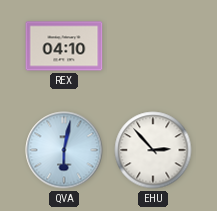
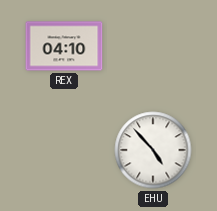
QVA: 6:02 -> none
EHU: 2:53 -> 4:53
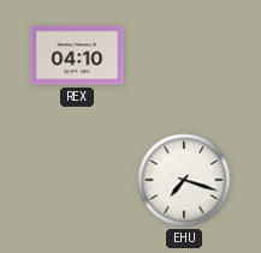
EHU: 4:53 -> 7:18
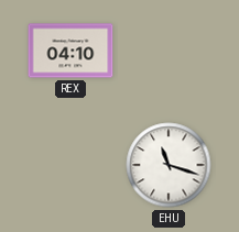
EHU: 7:18 -> 11:18
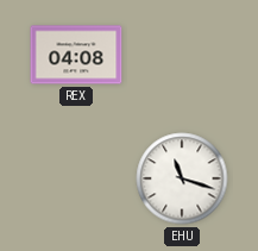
REX: 04:10 -> 04:08
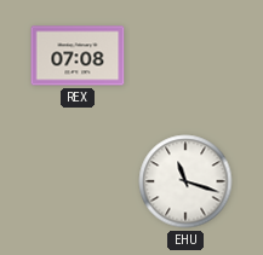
REX: 04:08 -> 07:08
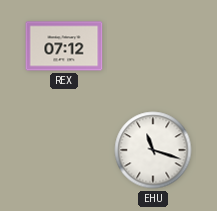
REX: 07:08 -> 07:12
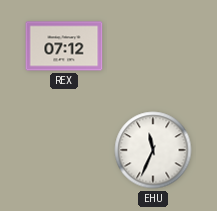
EHU: 11:18 -> 11:34
